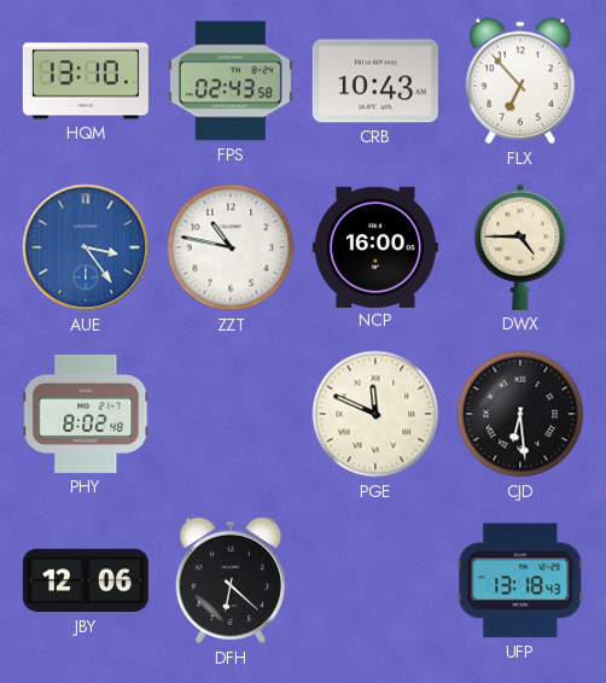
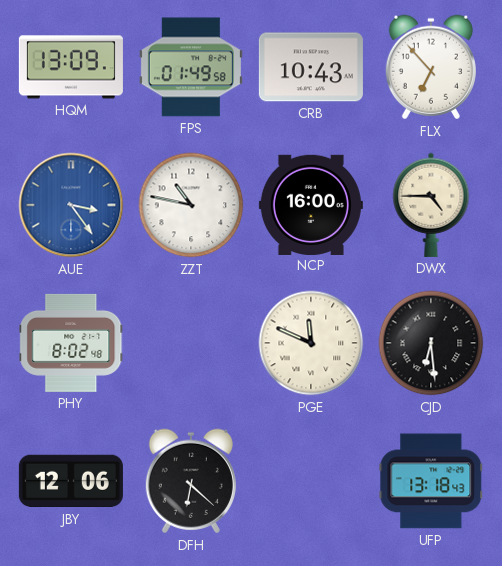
HQM: 13:10 -> 13:09
FPS: 02:43 -> 01:49
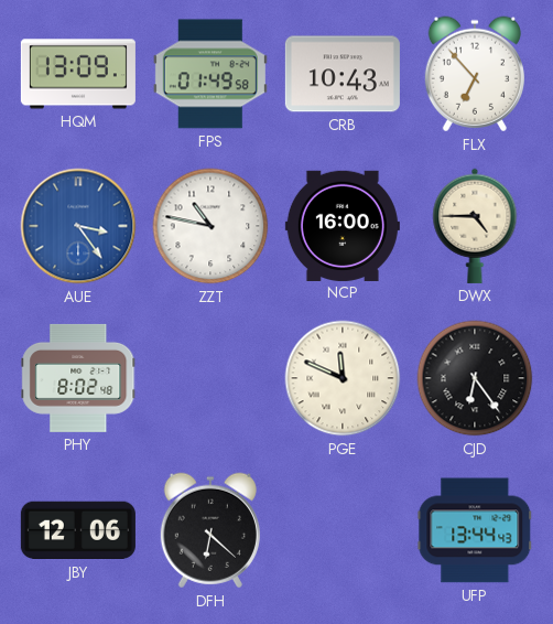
CJD: 6:29 -> 6:24
UFP: 13:18 -> 13:44
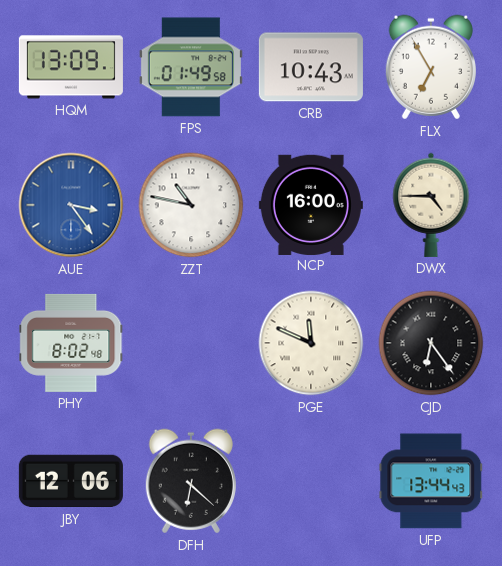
FLX: 6:53 -> 6:55
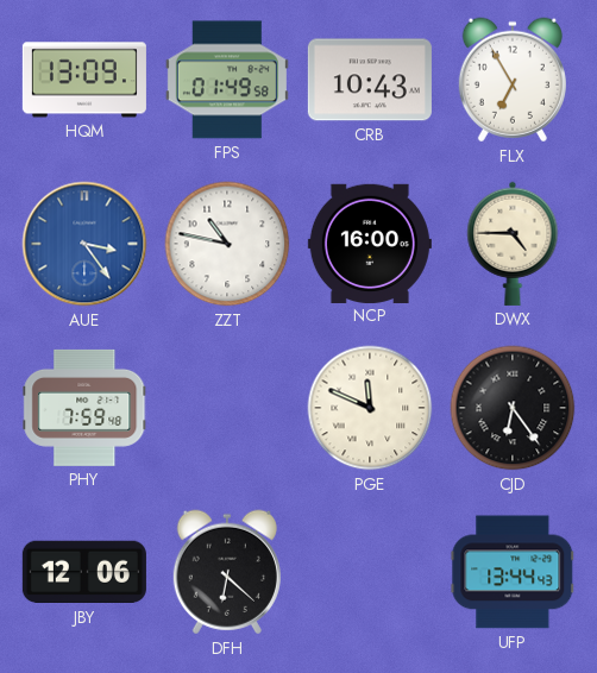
PHY: 8:02 -> 7:59
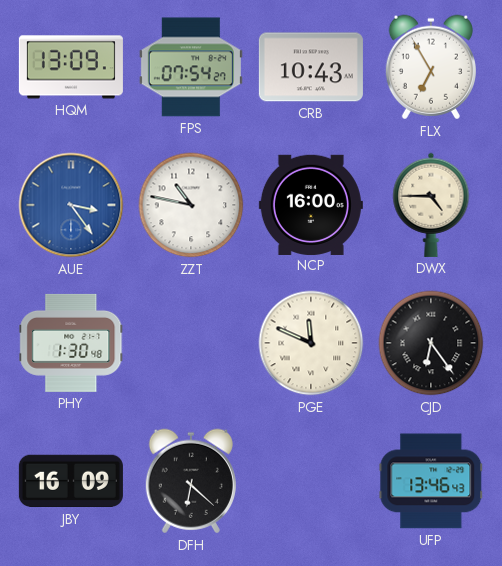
FPS: 01:49 -> 07:54
PHY: 7:59 -> 1:30
JBY: 12:06 -> 16:09
UFP: 13:44 -> 13:46
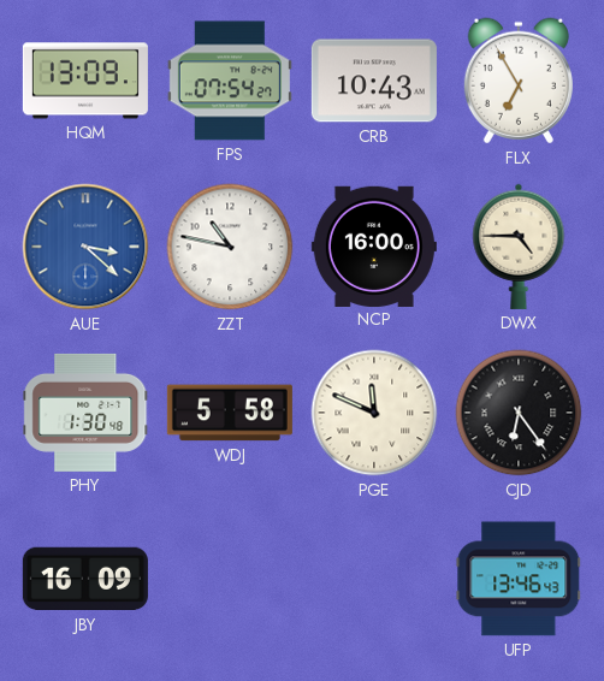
AUE: 3:24 -> 3:22
WDJ: none -> 5:58
DFH: 6:22 -> none
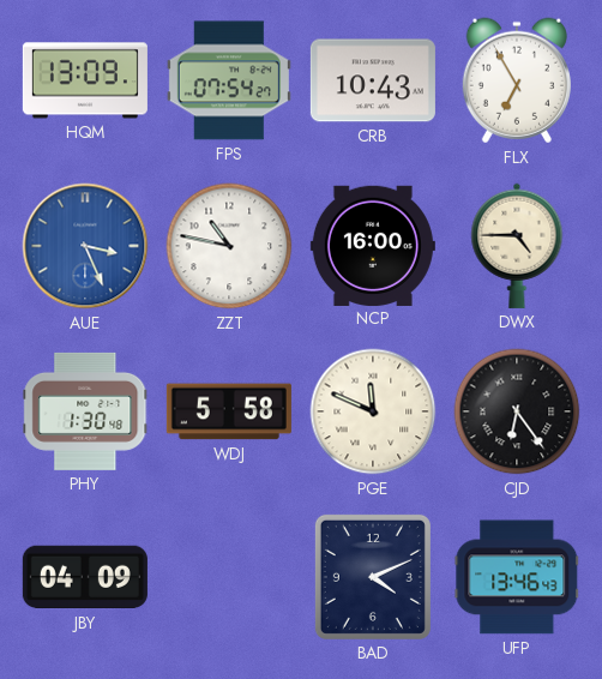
AUE: 3:22 -> 3:26
JBY: 16:09 -> 04:09
BAD: none -> 4:11
